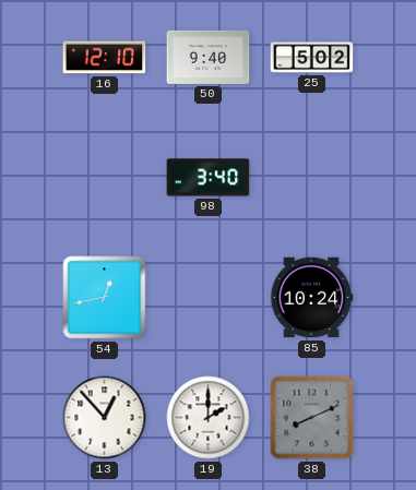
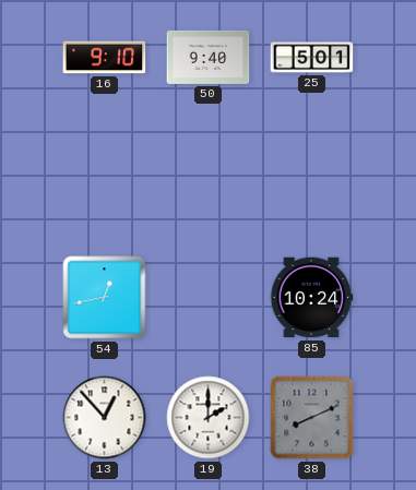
16: 12:10 -> 9:10
25: 5:02 -> 5:01
98: 3:40 -> none
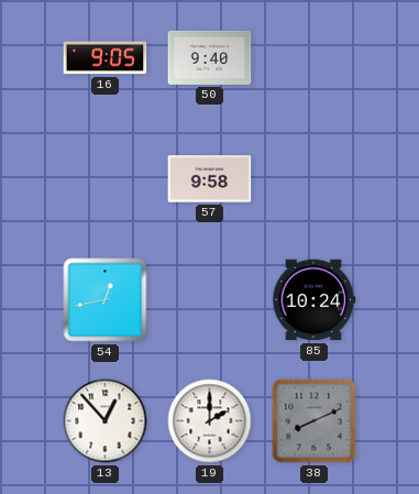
16: 9:10 -> 9:05
25: 5:01 -> none
57: none -> 9:58
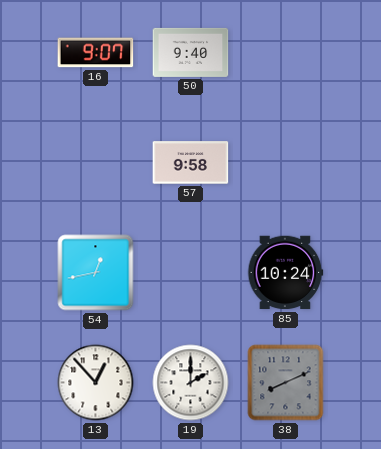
16: 9:05 -> 9:07
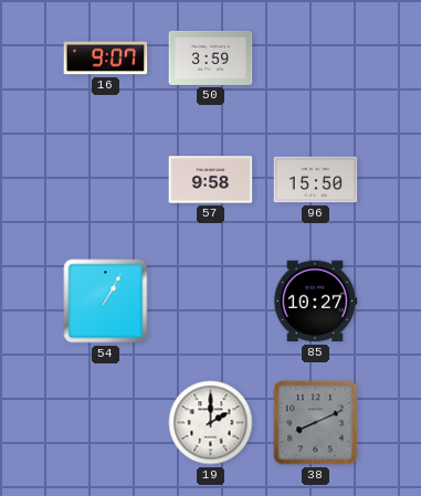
50: 9:40 -> 3:59
96: none -> 15:50
54: 12:43 -> 1:05
85: 10:24 -> 10:27
13: 12:53 -> none
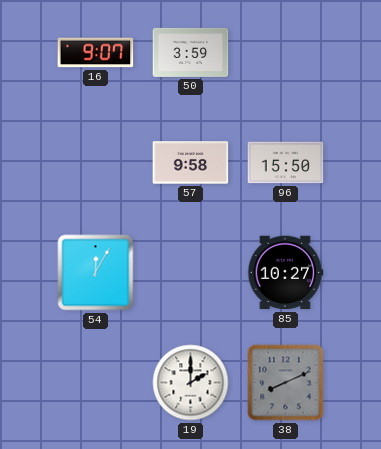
54: 1:05 -> 12:05
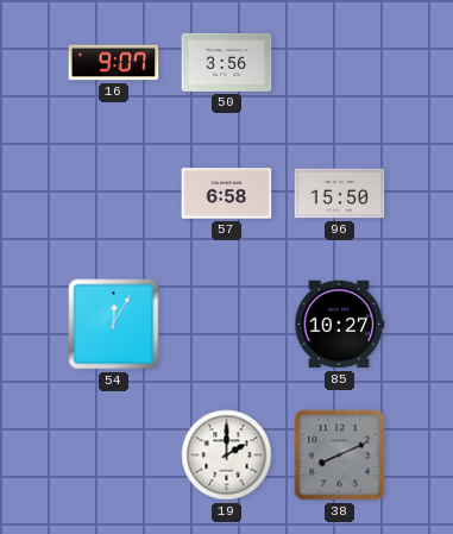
50: 3:59 -> 3:56
57: 9:58 -> 6:58
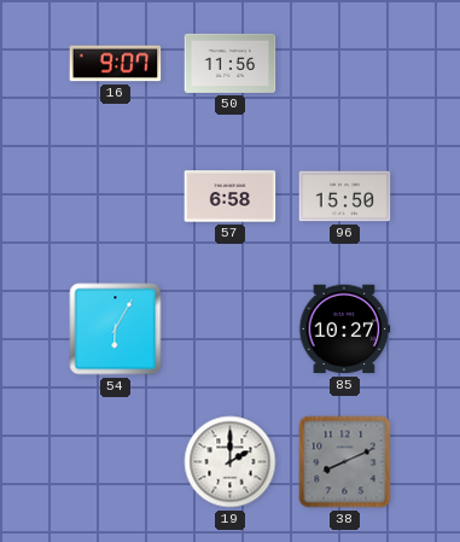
50: 3:56 -> 11:56
54: 12:05 -> 6:05
